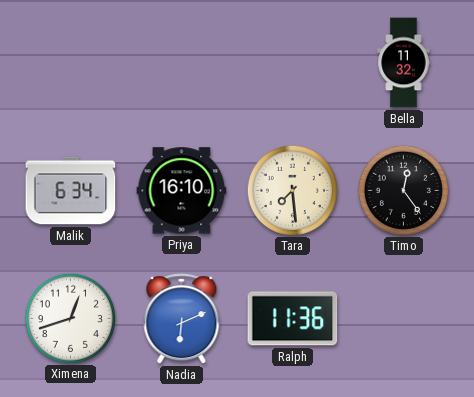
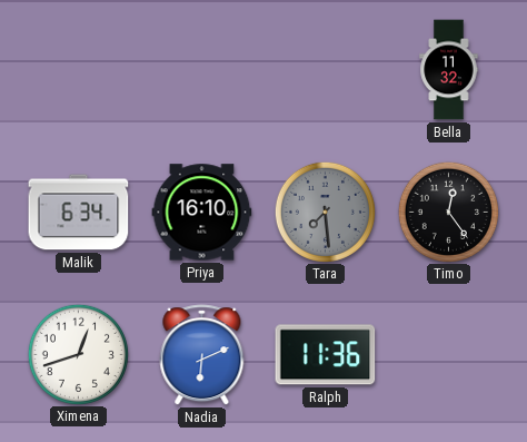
Tara dial: cream -> grey
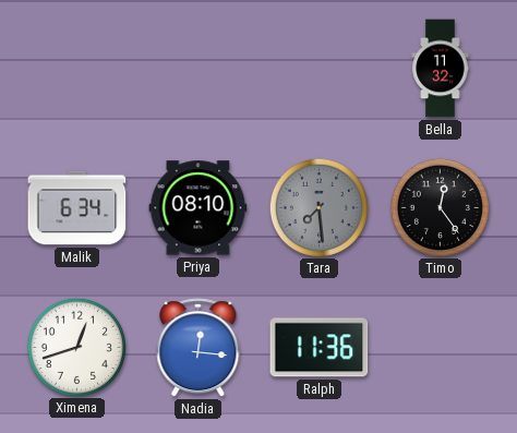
Priya: 16:10 -> 08:10
Nadia: 6:11 -> 12:16
